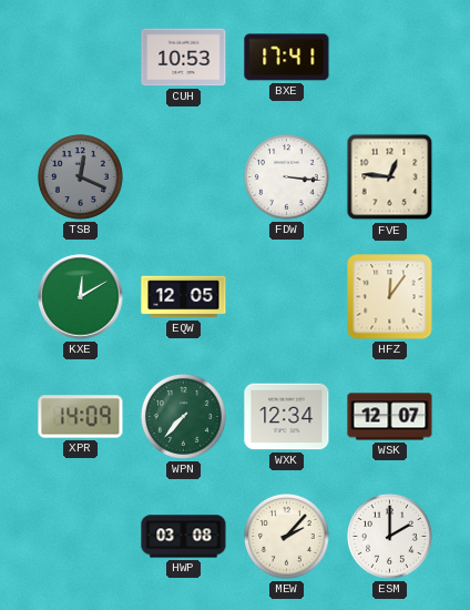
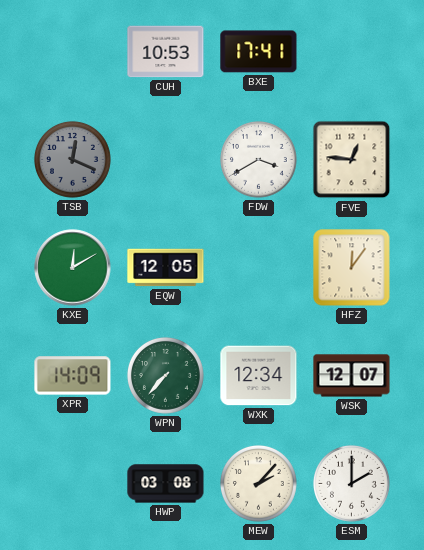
FDW: 3:16 -> 3:40
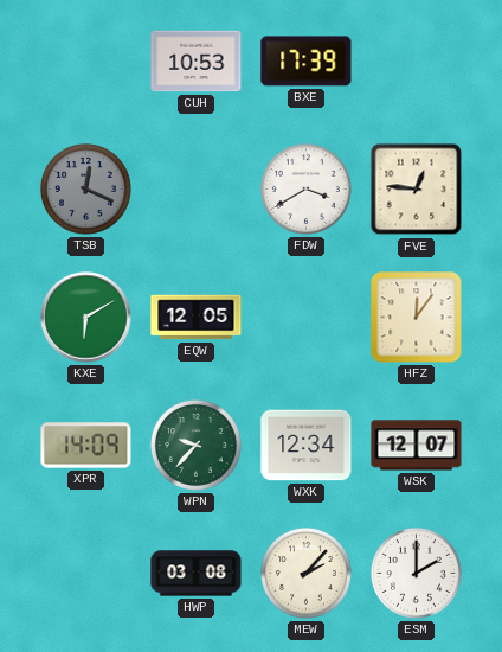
BXE: 17:41 -> 17:39
KXE: 12:10 -> 6:10
WPN: 7:37 -> 9:37
